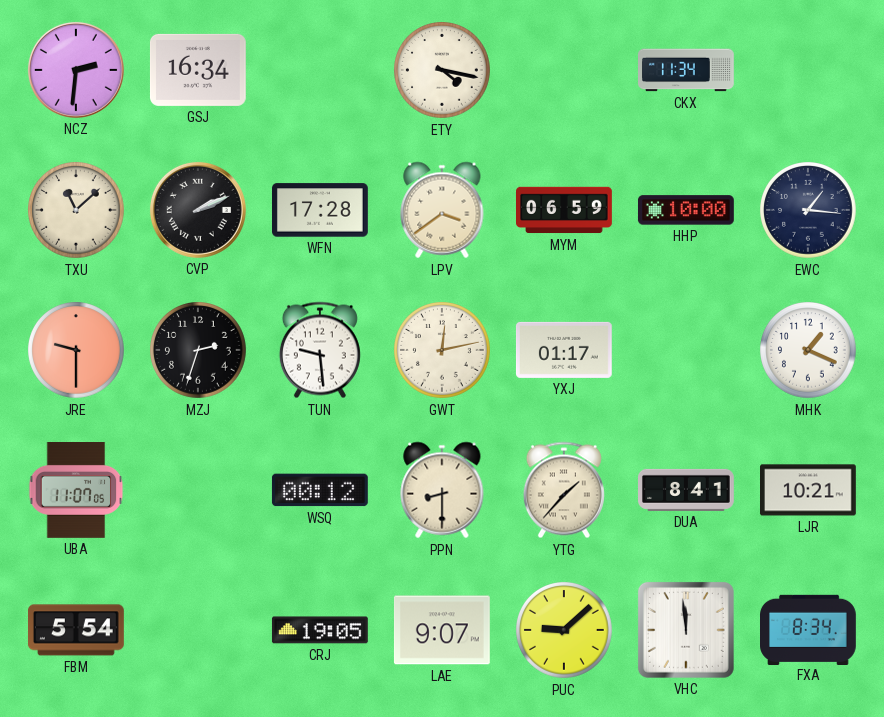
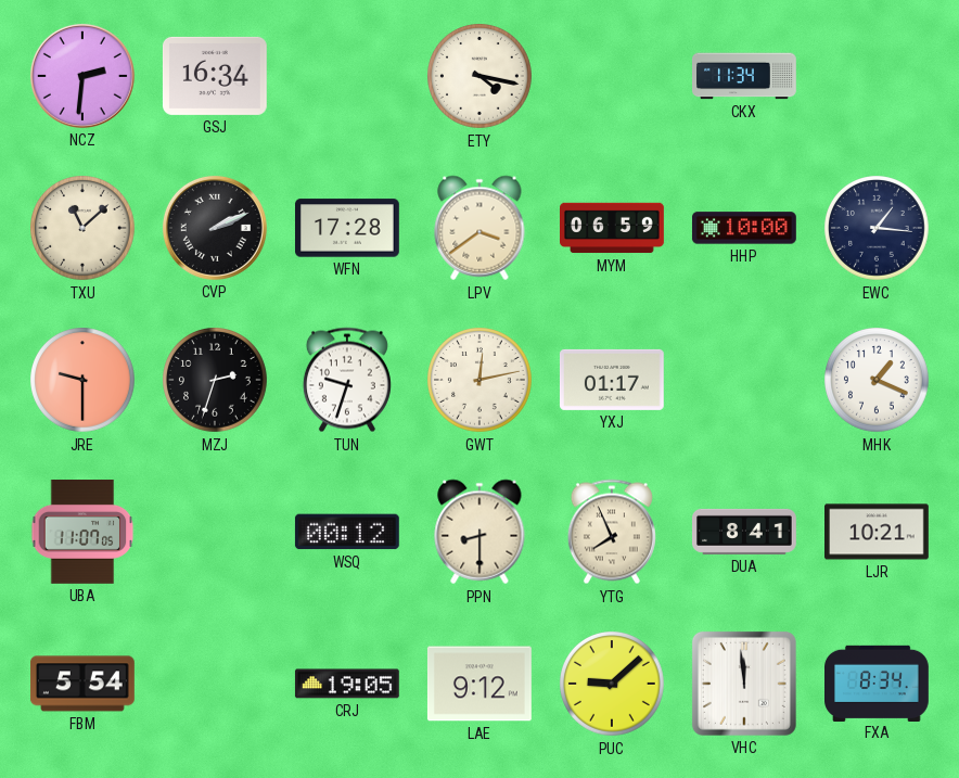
TUN: 9:29 -> 9:33
YTG: 1:37 -> 7:56
LAE: 9:07 -> 9:12
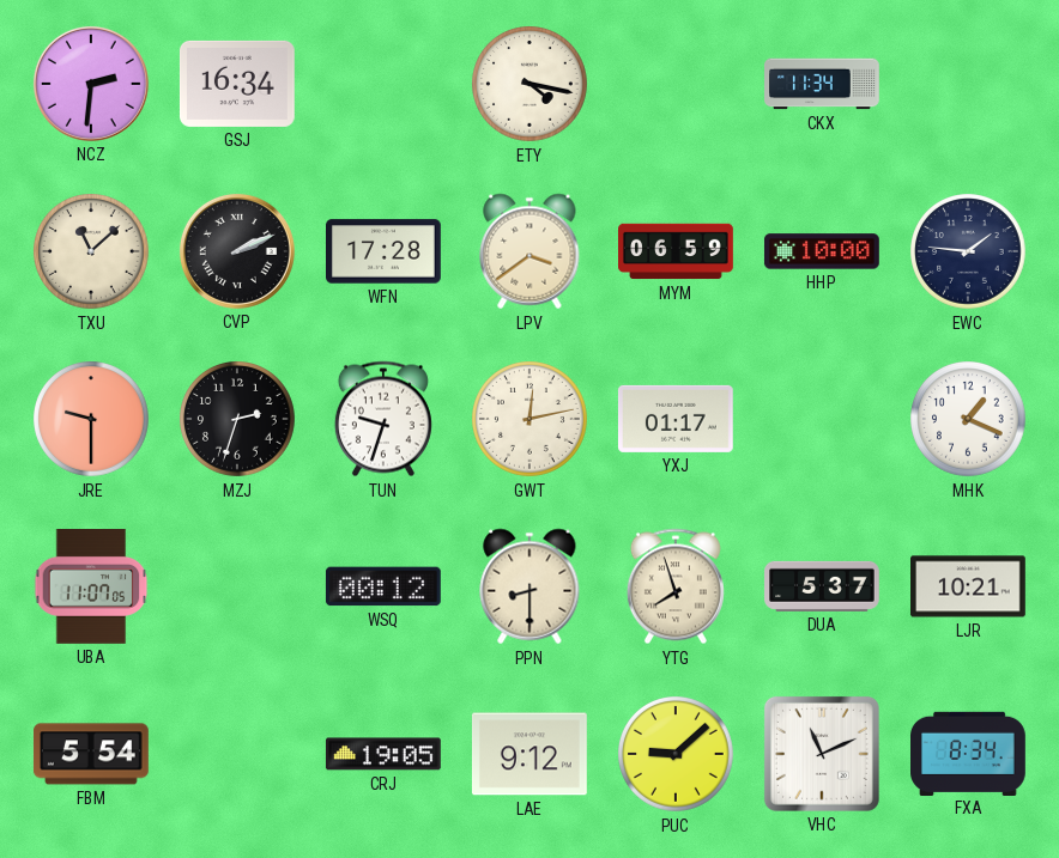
EWC: 1:16 -> 1:46
YTG: 7:56 -> 7:57
DUA: 8:41 -> 5:37
VHC: 11:59 -> 11:11
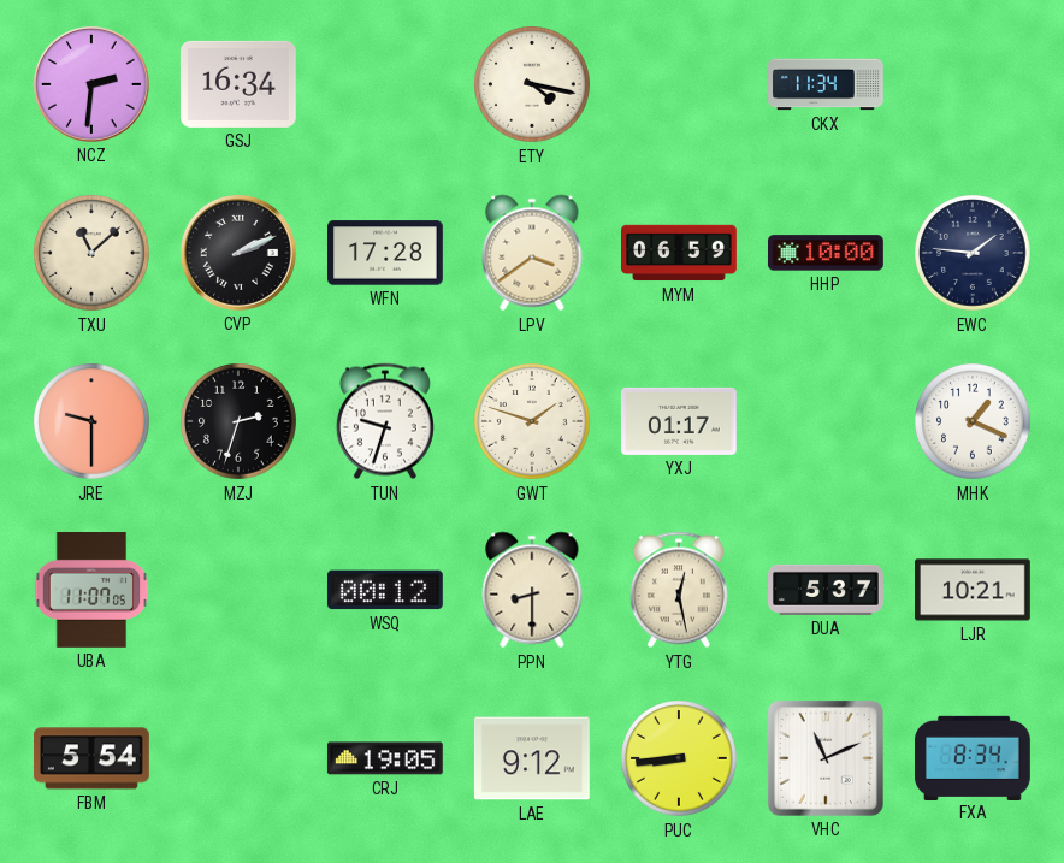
GWT: 12:13 -> 1:48
YTG: 7:57 -> 12:28
PUC: 9:08 -> 8:44
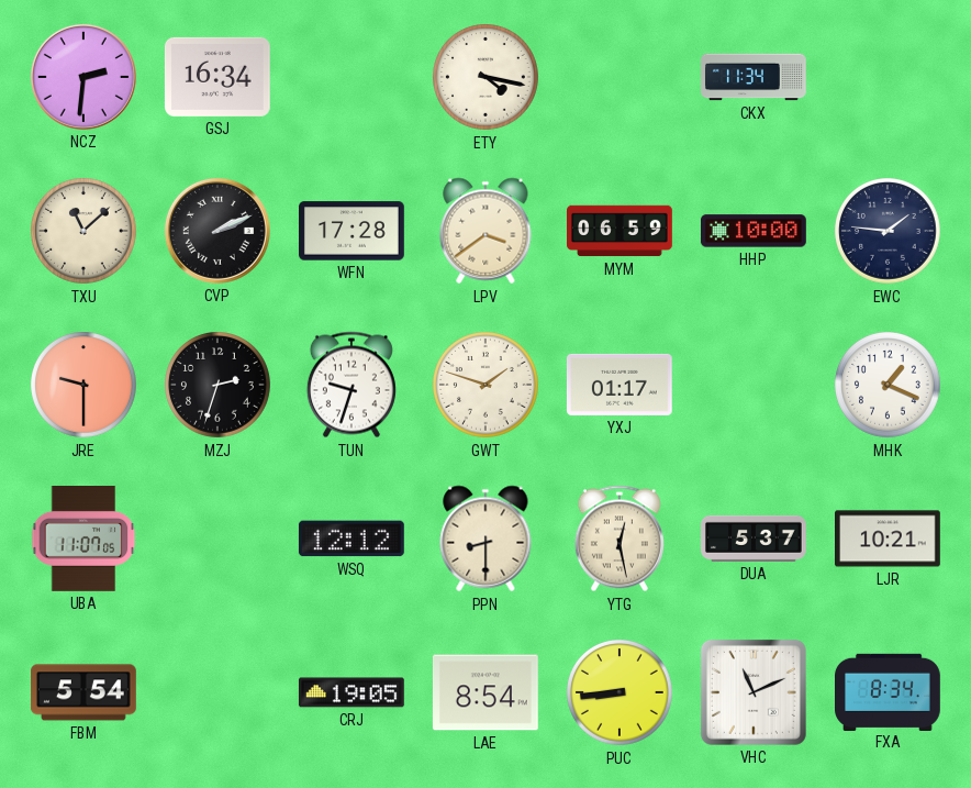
WSQ: 00:12 -> 12:12
LAE: 9:12 -> 8:54
